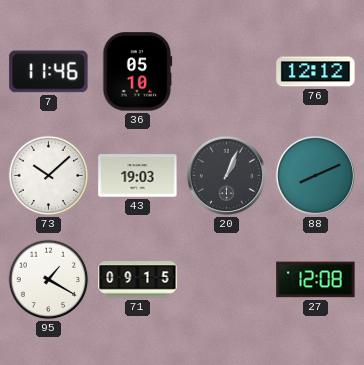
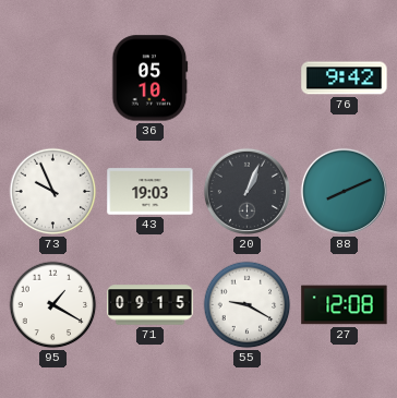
7: 11:46 -> none
76: 12:12 -> 9:42
73: 10:08 -> 9:56
55: none -> 9:20
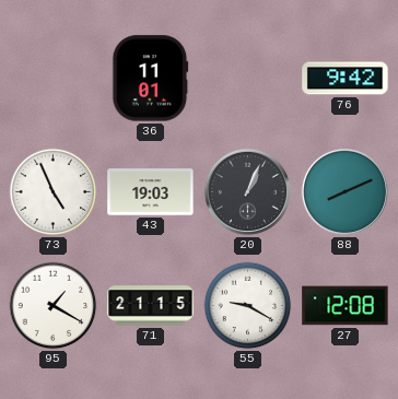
36: 05:10 -> 11:01
73: 9:56 -> 4:56
71: 09:15 -> 21:15
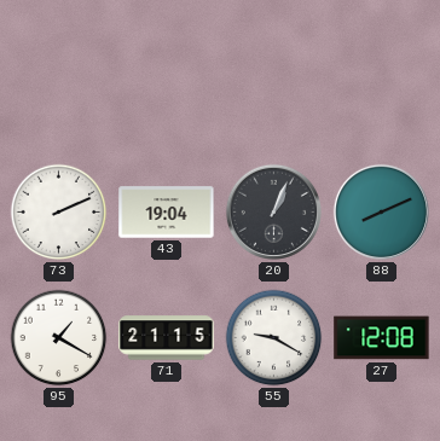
36: 11:01 -> none
76: 9:42 -> none
73: 4:56 -> 2:11
43: 19:03 -> 19:04
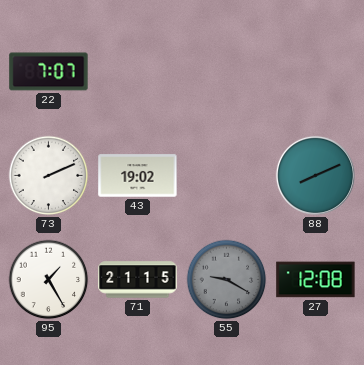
22: none -> 7:07
43: 19:04 -> 19:02
20: 1:04 -> none
95: 1:20 -> 1:25
55 dial: white -> grey
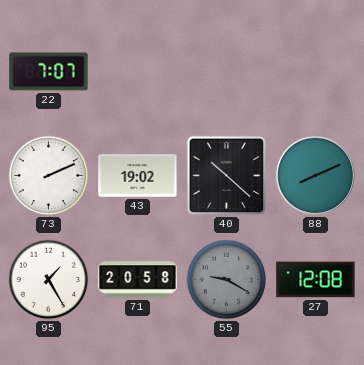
40: none -> 10:22
71: 21:15 -> 20:58
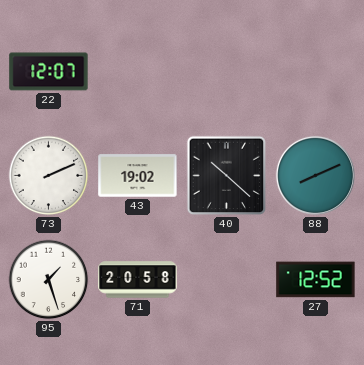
22: 7:07 -> 12:07
95: 1:25 -> 1:27
55: 9:20 -> none
27: 12:08 -> 12:52
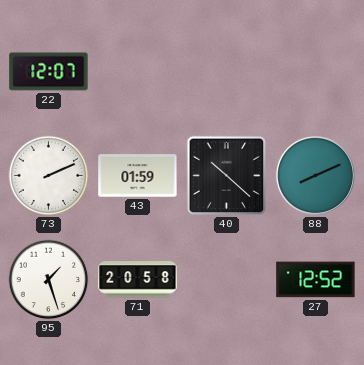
43: 19:02 -> 01:59
